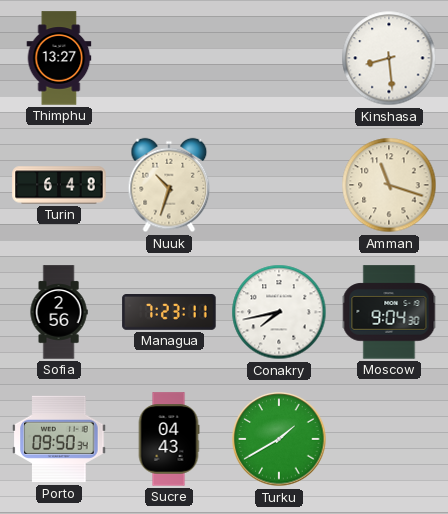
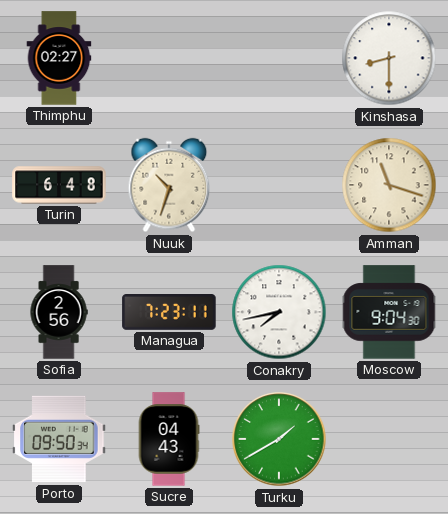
Thimphu: 13:27 -> 02:27
Kinshasa: 8:29 -> 8:30
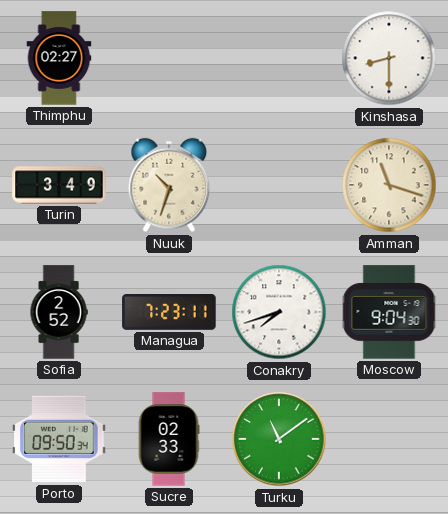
Turin: 6:48 -> 3:49
Sofia: 2:56 -> 2:52
Conakry: 7:43 -> 7:42
Sucre: 04:43 -> 02:33
Turku: 1:40 -> 11:09
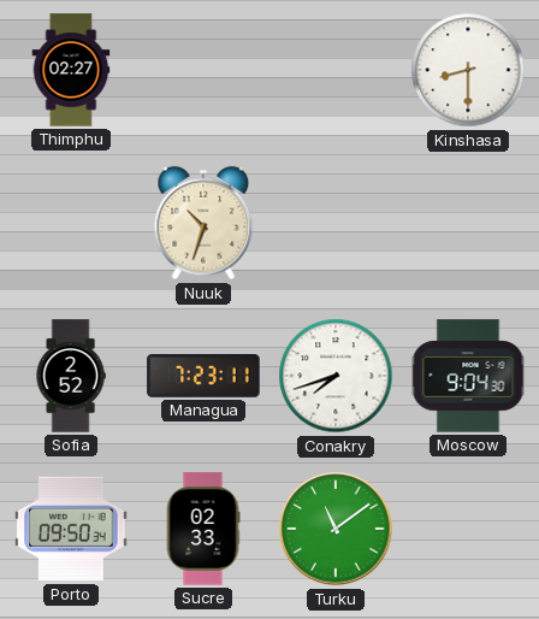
Turin: 3:49 -> none
Amman: 11:18 -> none
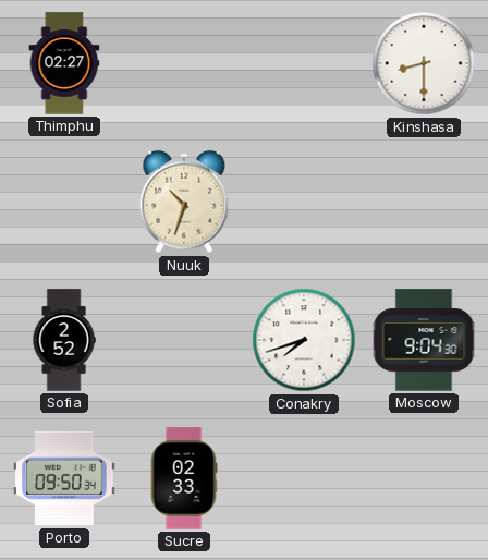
Managua: 7:23 -> none
Turku: 11:09 -> none
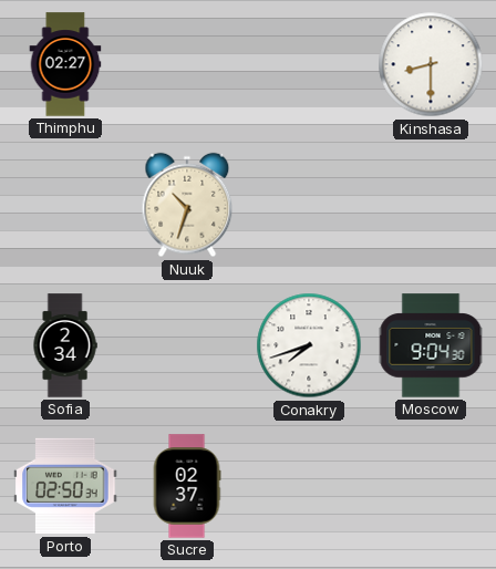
Sofia: 2:52 -> 2:34
Porto: 09:50 -> 02:50
Sucre: 02:33 -> 02:37
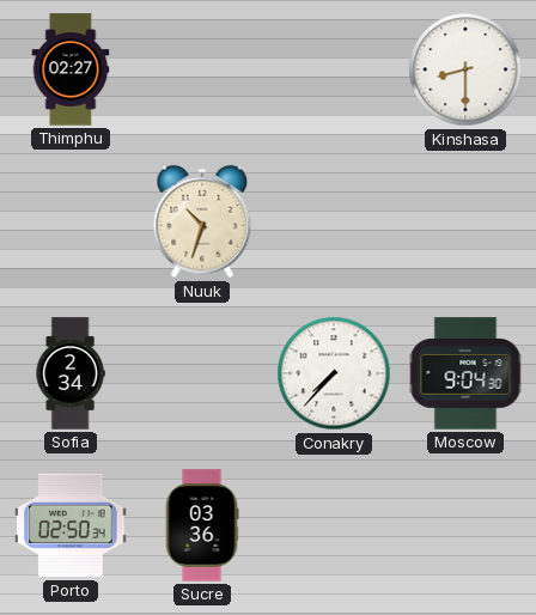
Conakry: 7:42 -> 7:37
Sucre: 02:37 -> 03:36
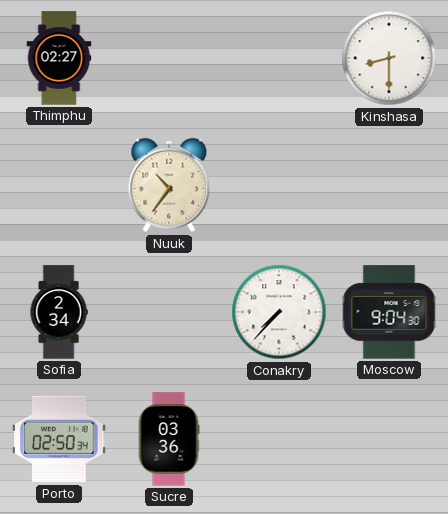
Nuuk: 10:33 -> 10:36
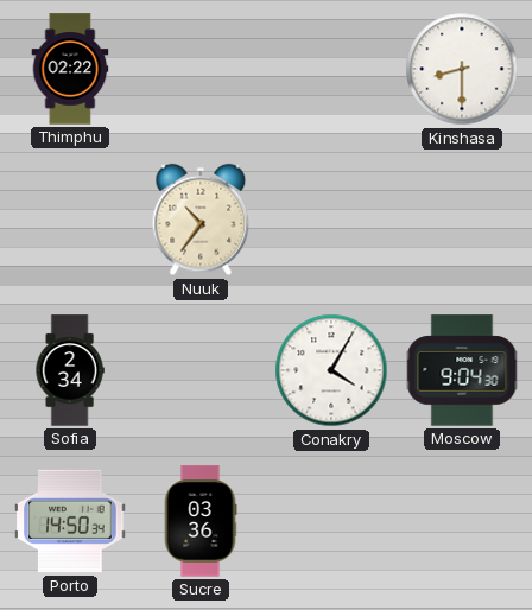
Thimphu: 02:27 -> 02:22
Conakry: 7:37 -> 4:05
Porto: 02:50 -> 14:50
